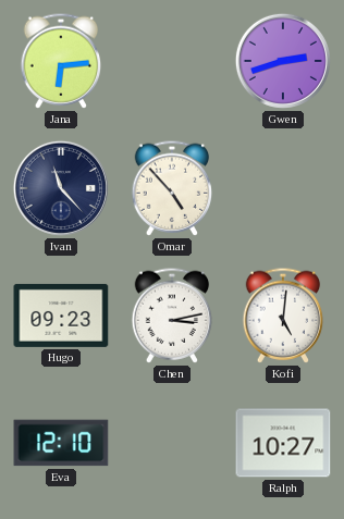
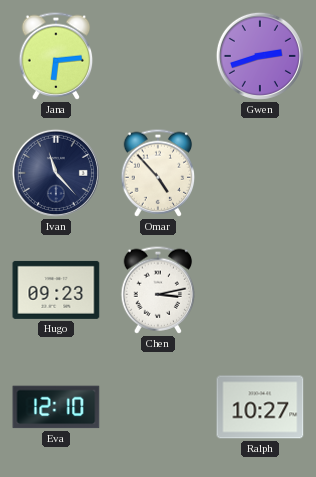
Kofi: 5:01 -> none
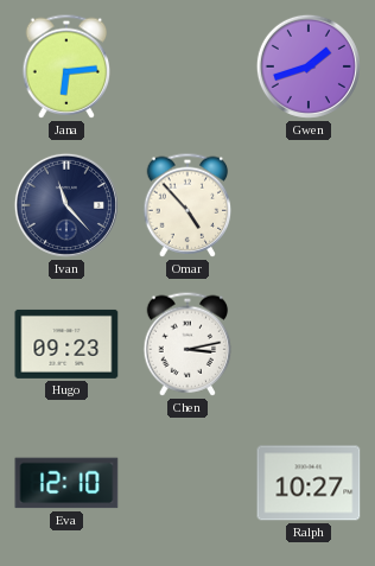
Gwen: 2:42 -> 1:42
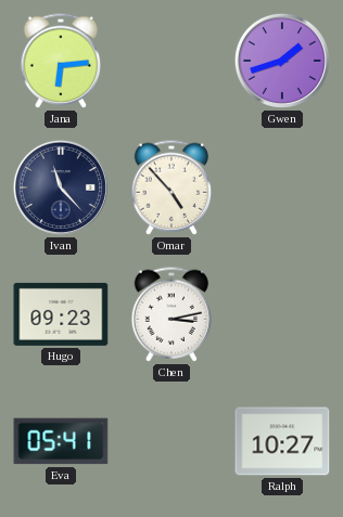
Eva: 12:10 -> 05:41
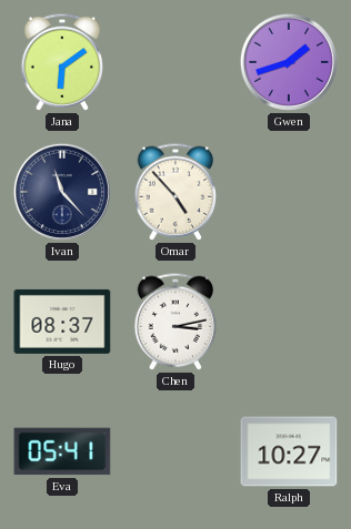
Jana: 6:14 -> 6:09
Hugo: 09:23 -> 08:37
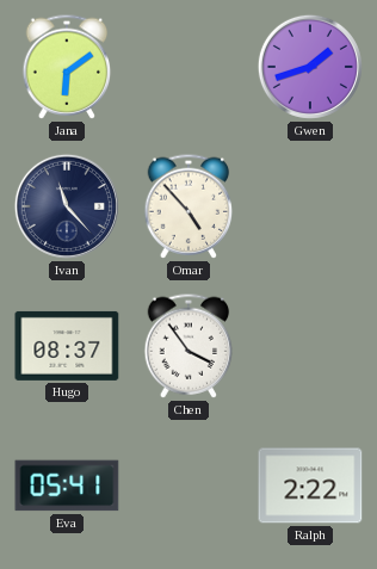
Chen: 3:13 -> 3:54
Ralph: 10:27 -> 2:22
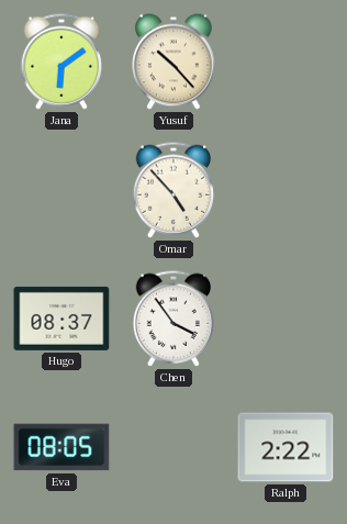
Yusuf: none -> 10:23
Gwen: 1:42 -> none
Ivan: 11:23 -> none
Eva: 05:41 -> 08:05
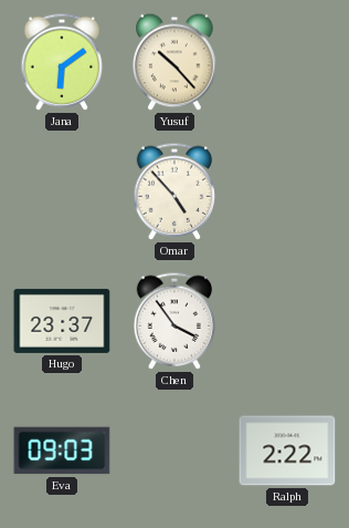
Hugo: 08:37 -> 23:37
Eva: 08:05 -> 09:03
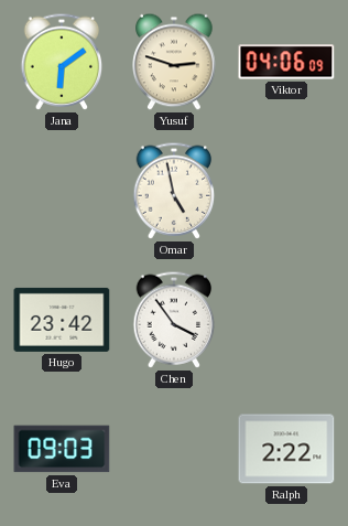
Yusuf: 10:23 -> 2:48
Viktor: none -> 04:06
Omar: 4:53 -> 4:58
Hugo: 23:37 -> 23:42
